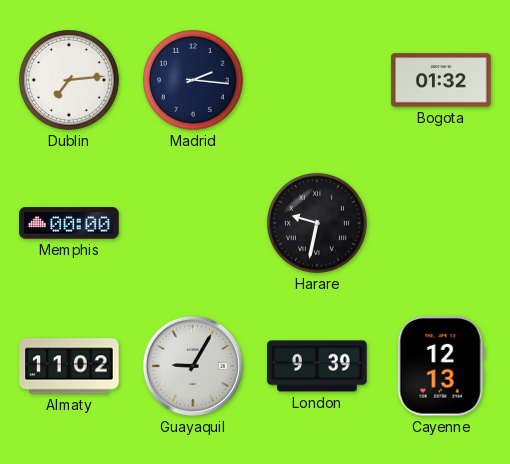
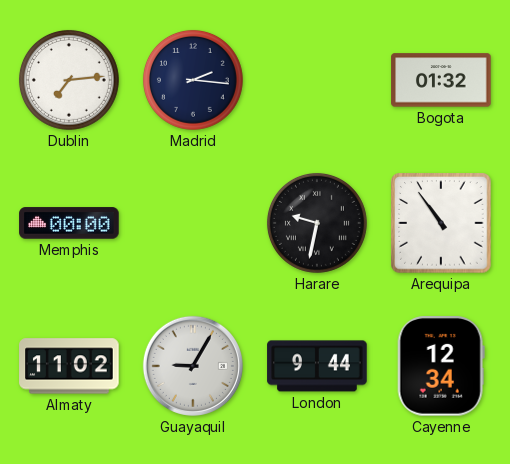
Arequipa: none -> 10:54
London: 9:39 -> 9:44
Cayenne: 12:13 -> 12:34
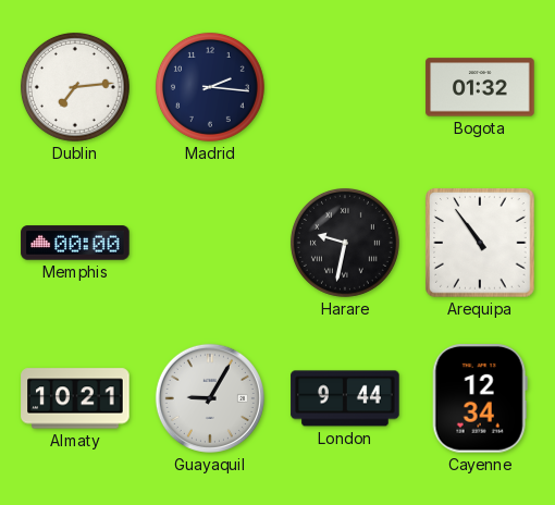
Almaty: 11:02 -> 10:21
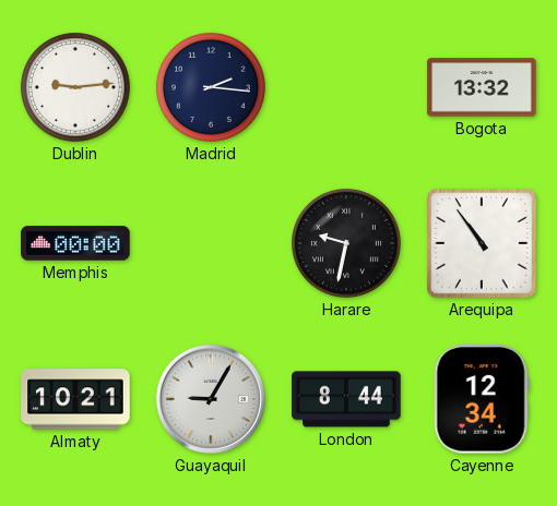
Dublin: 7:14 -> 9:14
Bogota: 01:32 -> 13:32
London: 9:44 -> 8:44
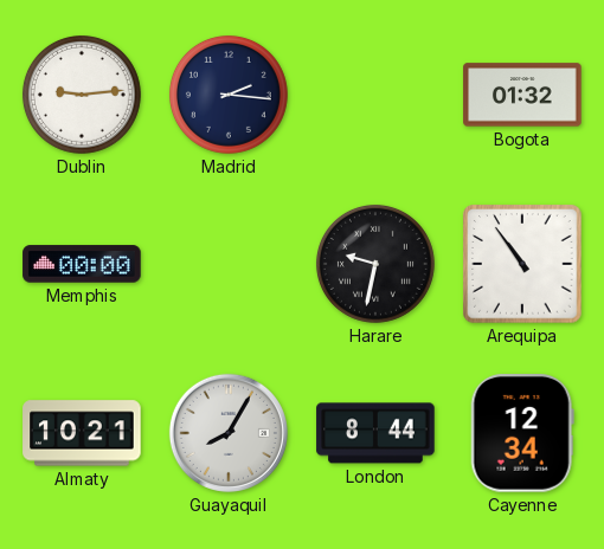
Bogota: 13:32 -> 01:32
Guayaquil: 9:05 -> 8:05
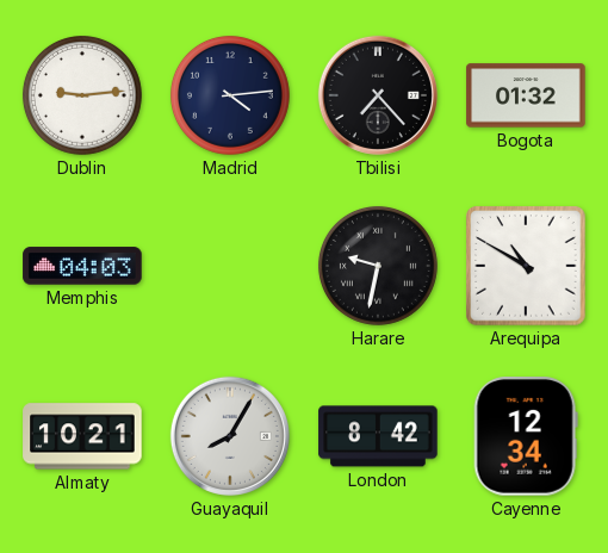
Madrid: 2:16 -> 4:14
Tbilisi: none -> 7:23
Memphis: 00:00 -> 04:03
Arequipa: 10:54 -> 10:50
London: 8:44 -> 8:42
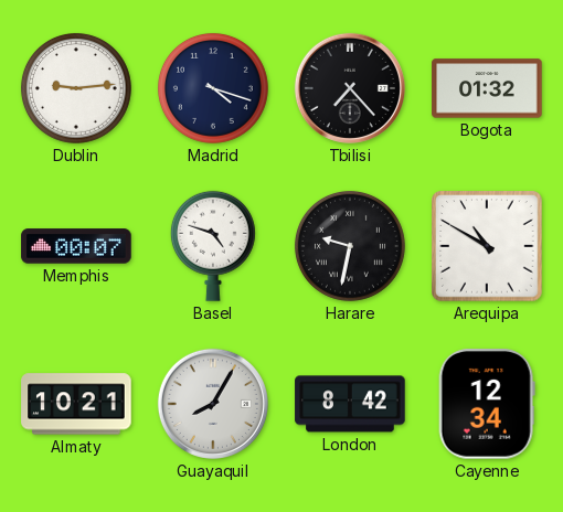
Madrid: 4:14 -> 4:18
Memphis: 04:03 -> 00:07
Basel: none -> 4:48
